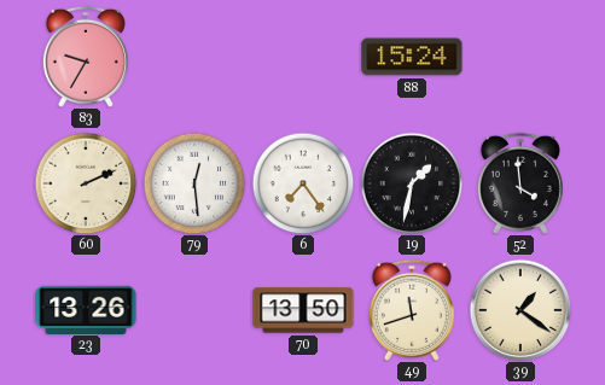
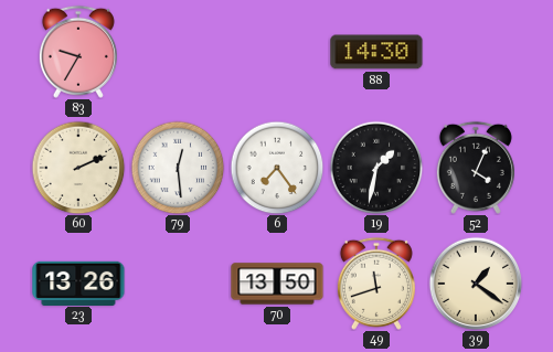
88: 15:24 -> 14:30
52: 3:59 -> 4:04
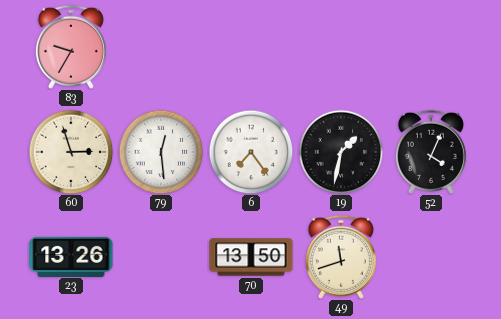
88: 14:30 -> none
60: 2:11 -> 2:57
39: 1:21 -> none
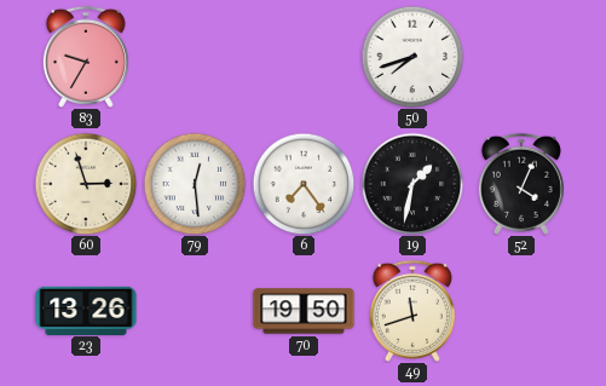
50: none -> 7:42
70: 13:50 -> 19:50
